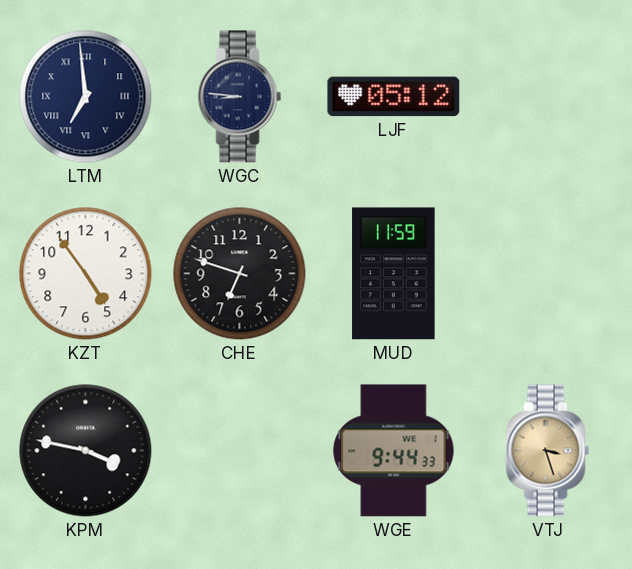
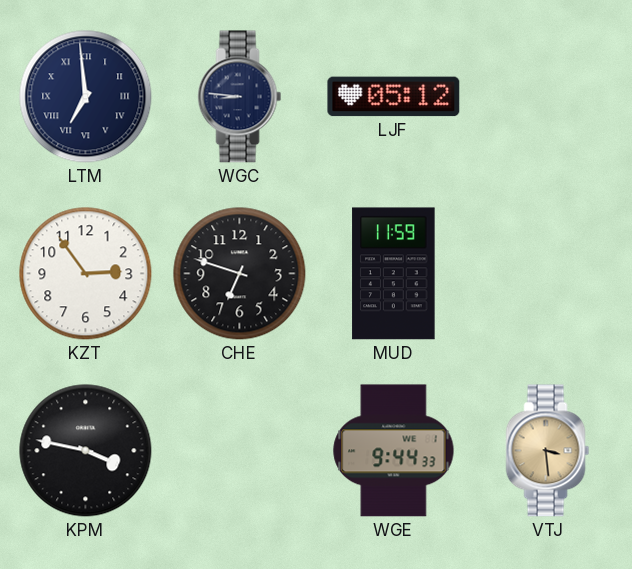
KZT: 4:54 -> 2:54
VTJ: 3:27 -> 3:29
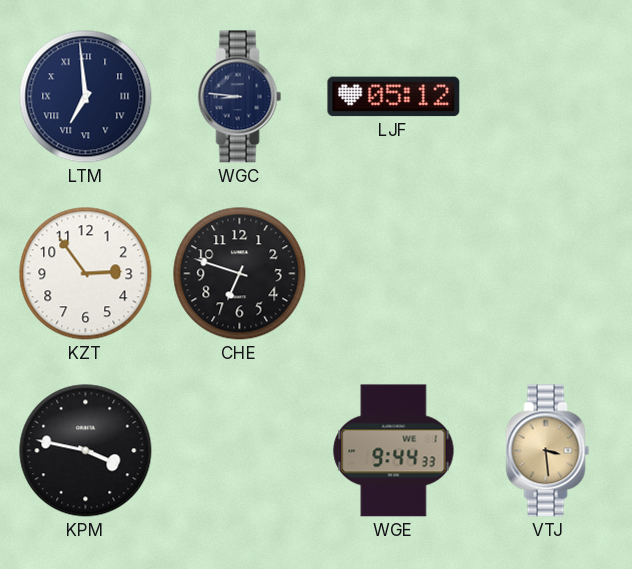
MUD: 11:59 -> none
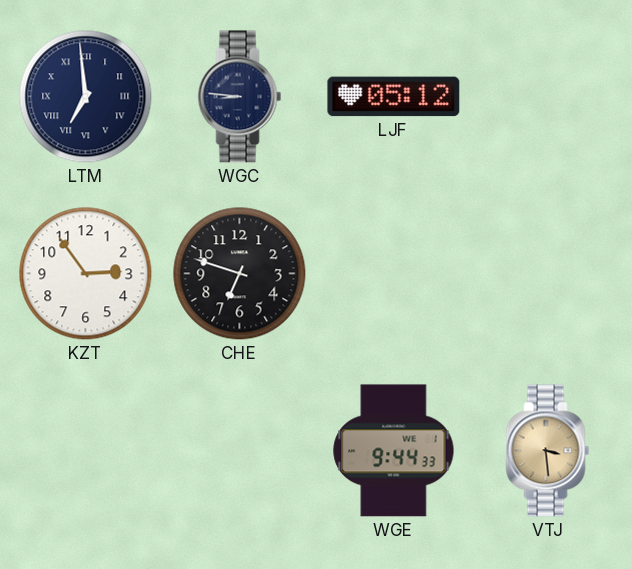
KPM: 3:47 -> none
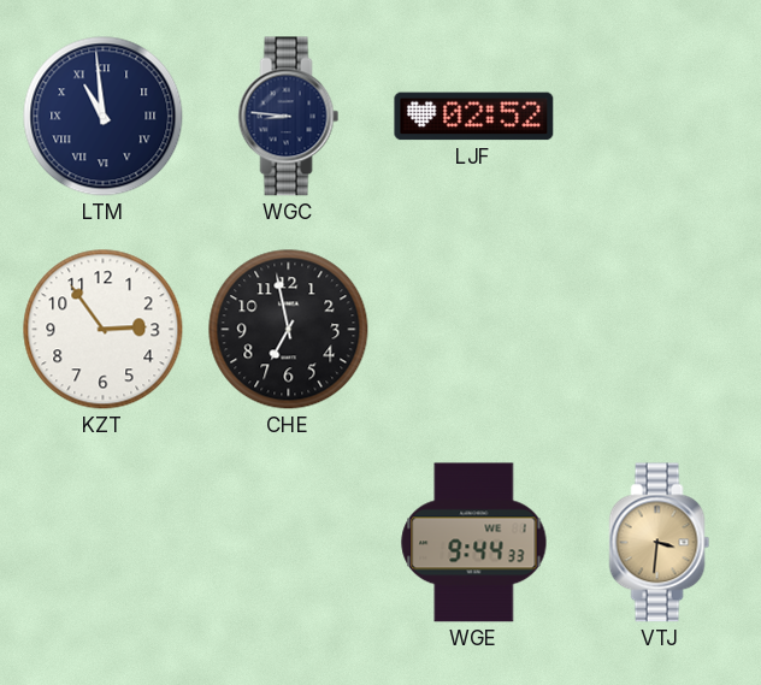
LTM: 6:59 -> 10:59
LJF: 05:12 -> 02:52
CHE: 6:48 -> 6:58
VTJ: 3:29 -> 3:31
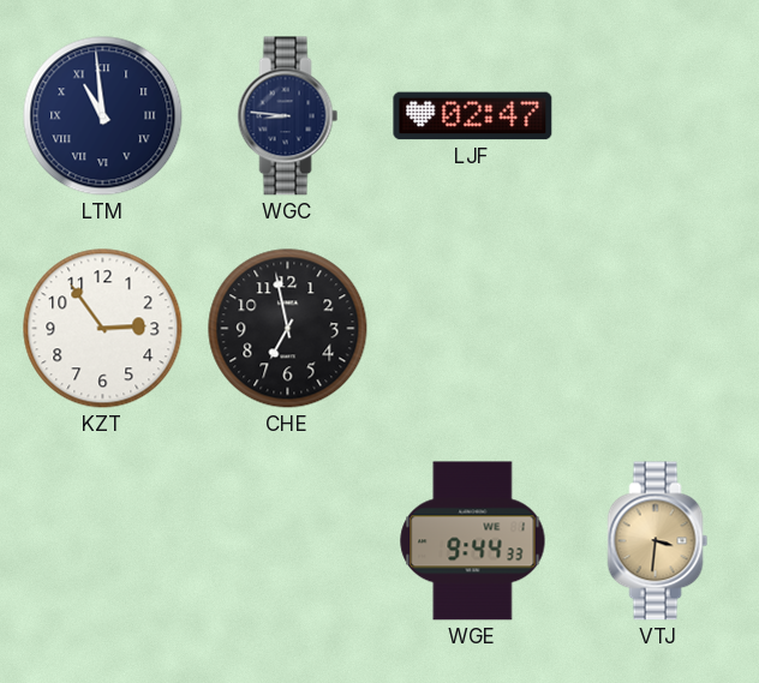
LJF: 02:52 -> 02:47
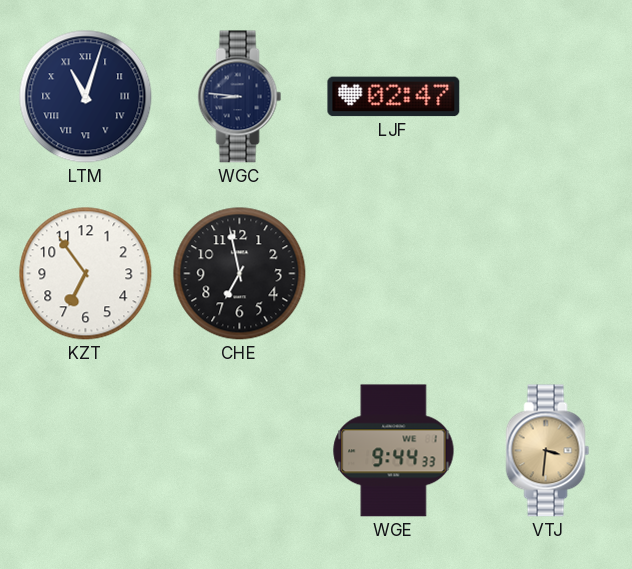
LTM: 10:59 -> 11:03
KZT: 2:54 -> 6:54
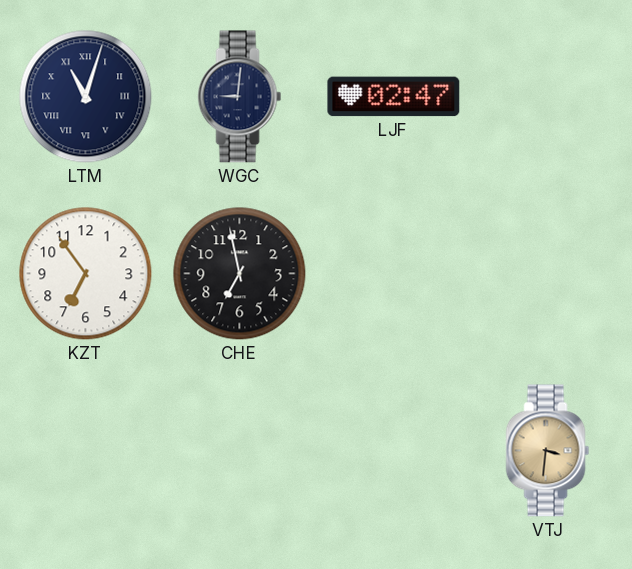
WGC: 8:46 -> 9:01
WGE: 9:44 -> none
